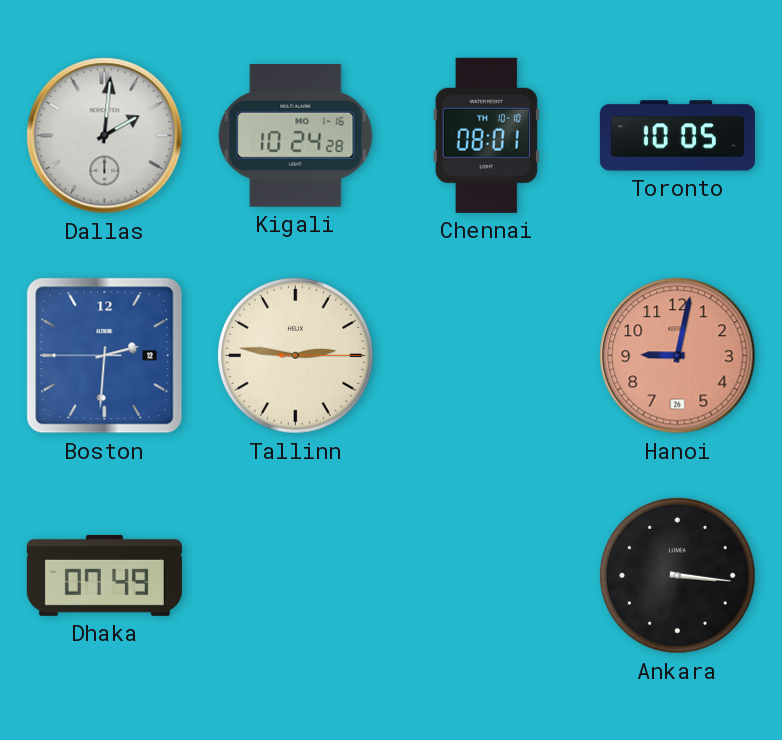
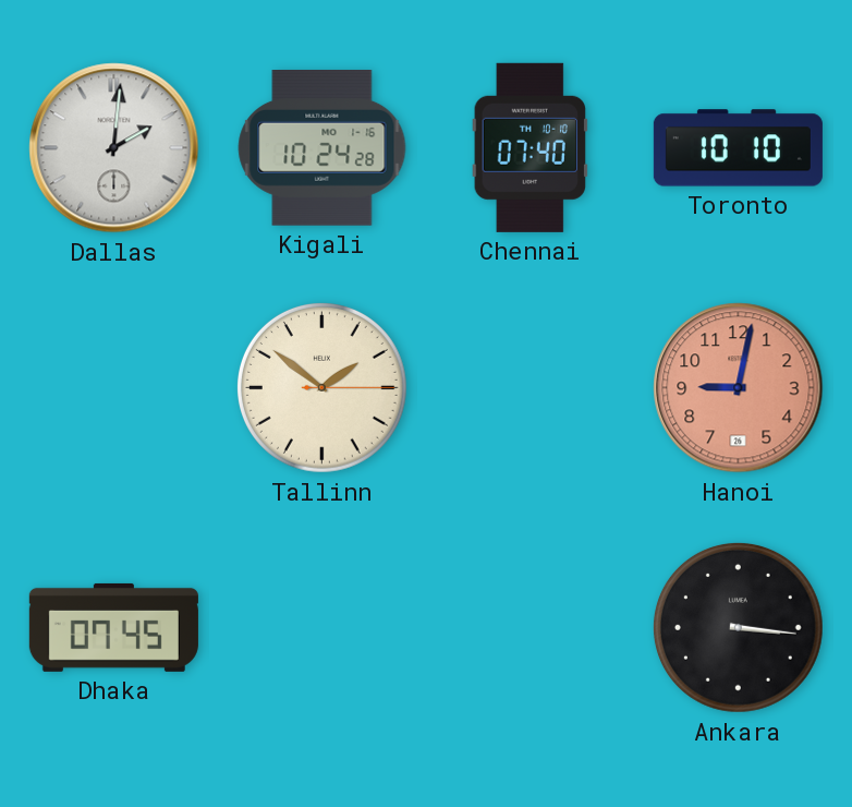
Chennai: 08:01 -> 07:40
Toronto: 10:05 -> 10:10
Boston: 2:30 -> none
Tallinn: 2:46 -> 1:51
Dhaka: 07:49 -> 07:45
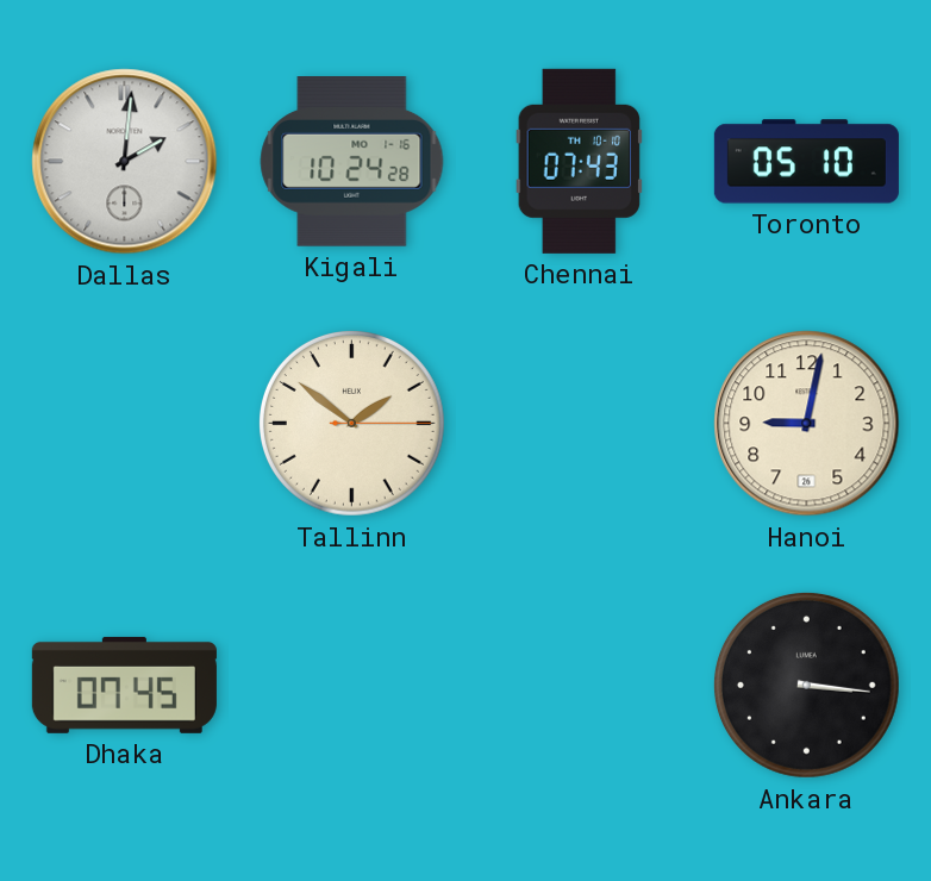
Chennai: 07:40 -> 07:43
Toronto: 10:10 -> 05:10
Hanoi dial: salmon -> cream
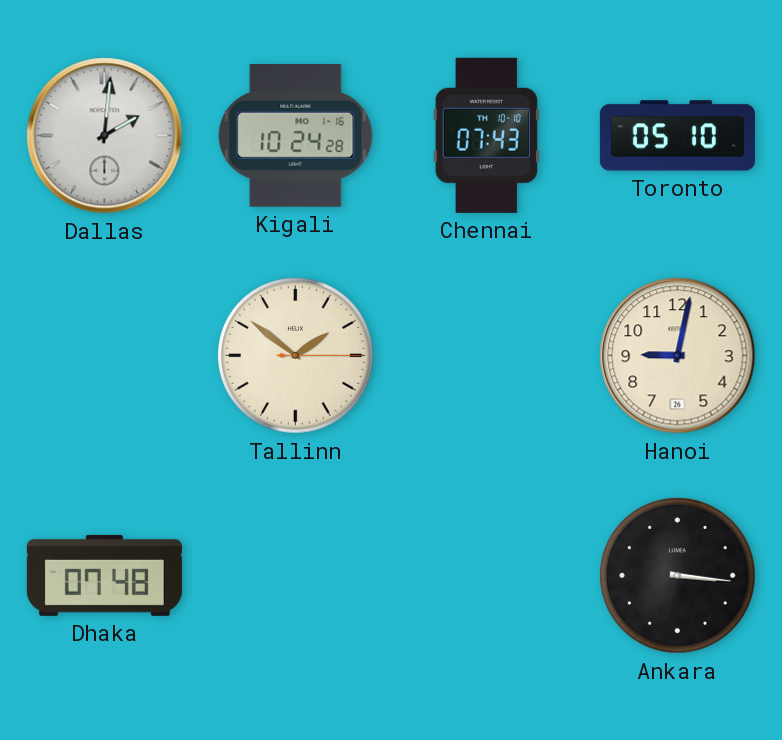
Dhaka: 07:45 -> 07:48
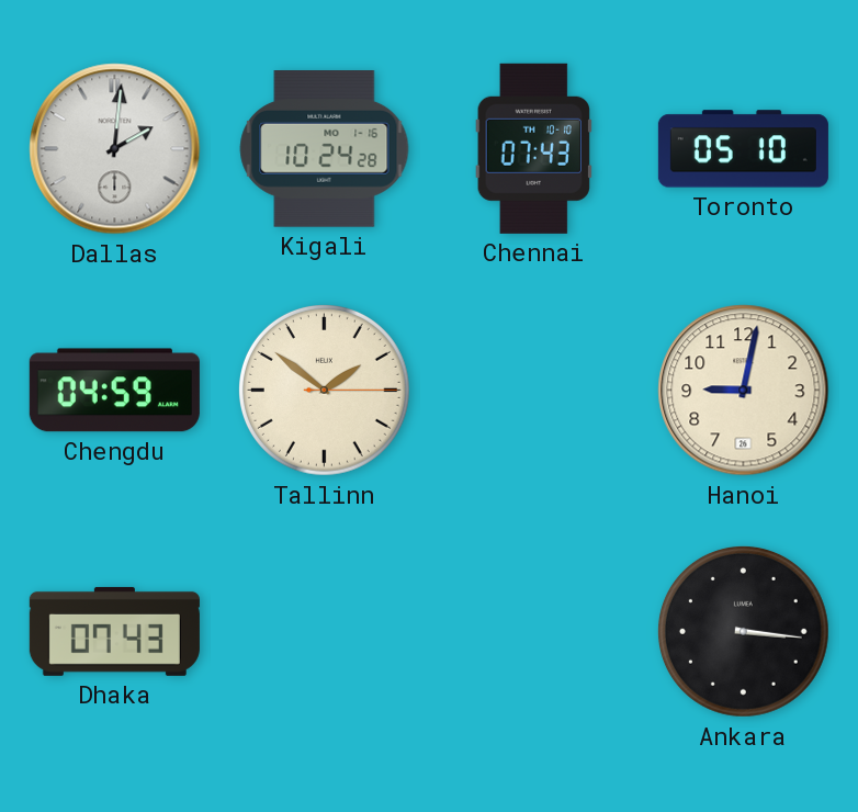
Chengdu: none -> 04:59
Dhaka: 07:48 -> 07:43
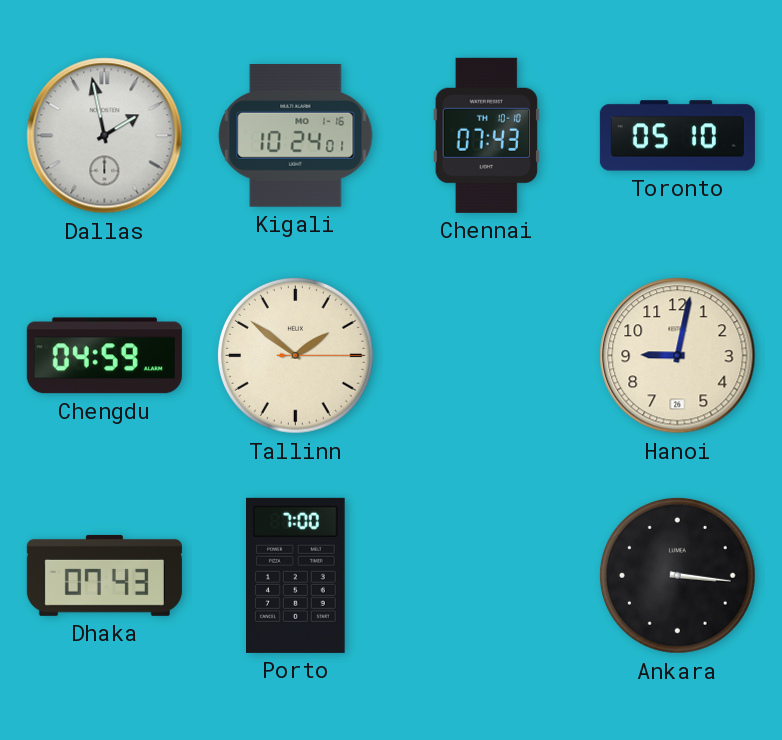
Dallas: 2:01 -> 1:58
Kigali: 10:24:28 -> 10:24:01
Porto: none -> 7:00
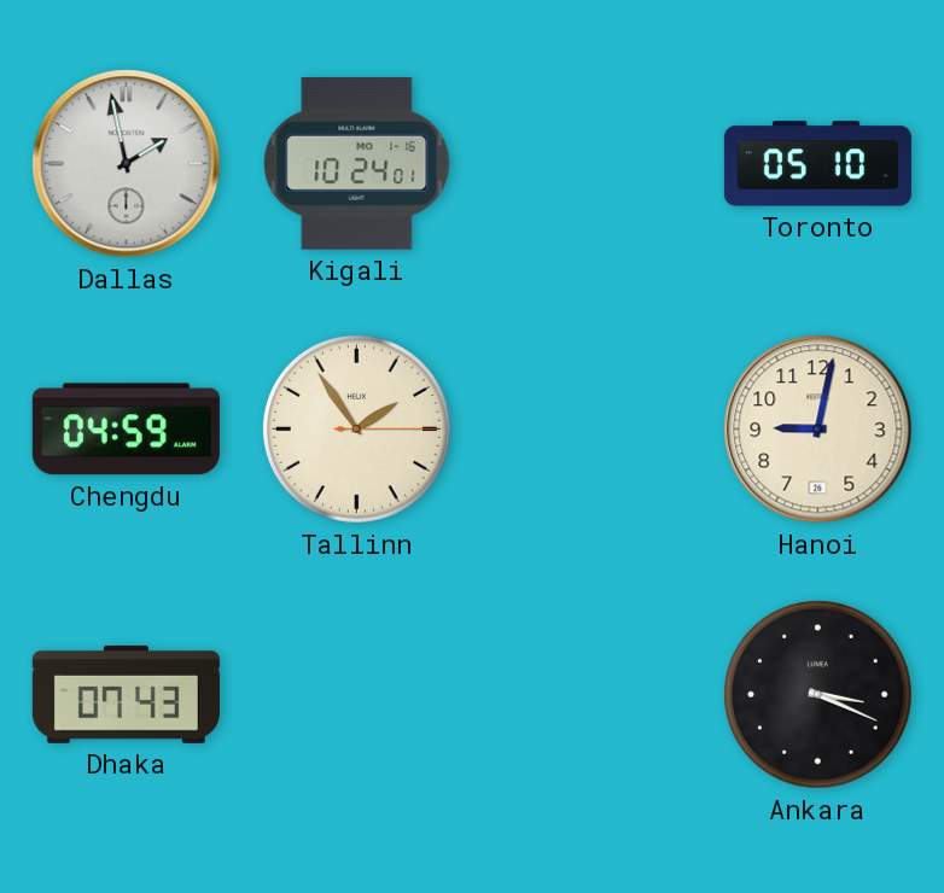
Chennai: 07:43 -> none
Tallinn: 1:51 -> 1:54
Porto: 7:00 -> none
Ankara: 3:16 -> 3:19
